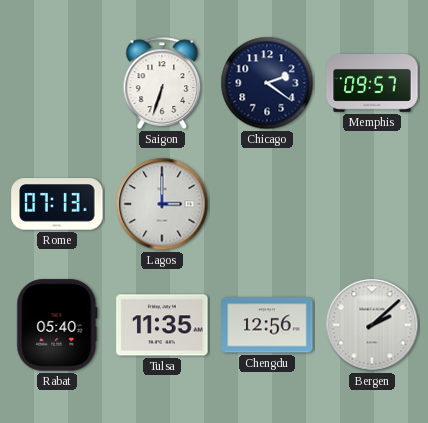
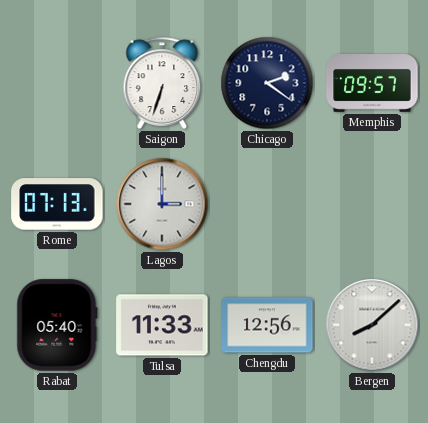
Tulsa: 11:35 -> 11:33
Bergen: 2:08 -> 8:08
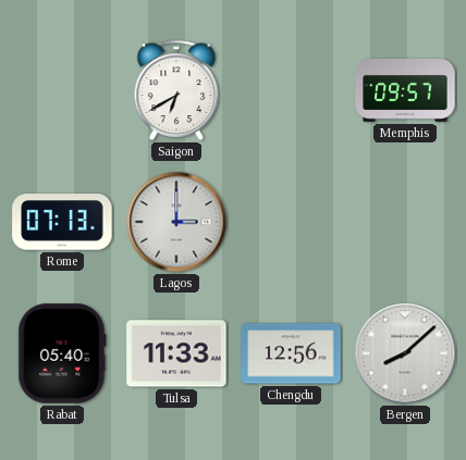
Saigon: 6:33 -> 6:40
Chicago: 2:21 -> none
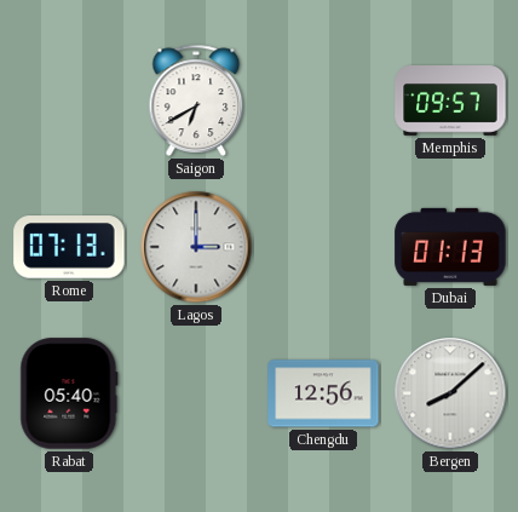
Dubai: none -> 01:13
Tulsa: 11:33 -> none
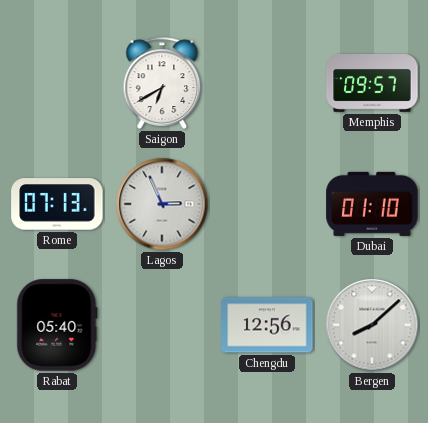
Lagos: 3:00 -> 2:56
Dubai: 01:13 -> 01:10
